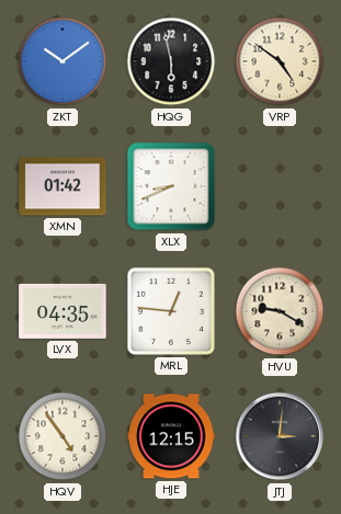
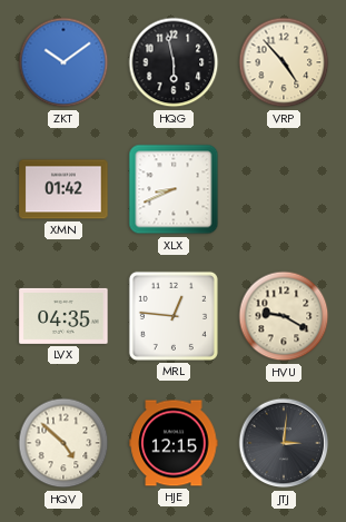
VRP: 4:51 -> 4:53
HQV: 4:54 -> 4:52
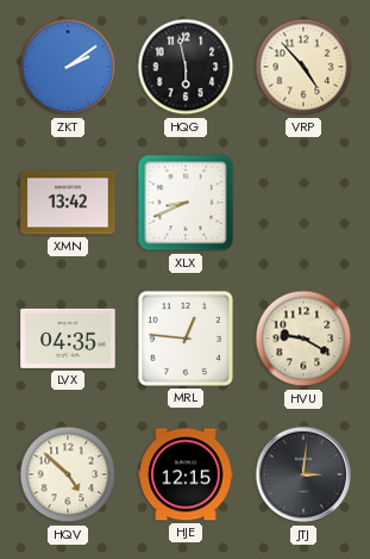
ZKT: 10:09 -> 2:09
XMN: 01:42 -> 13:42
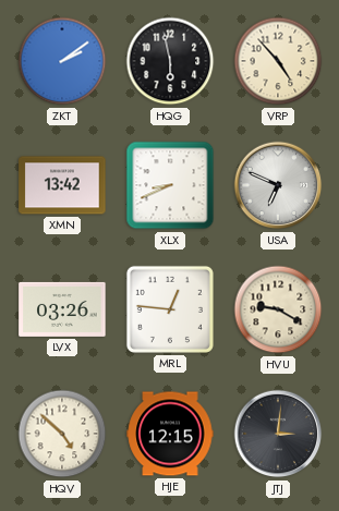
USA: none -> 6:49
LVX: 04:35 -> 03:26
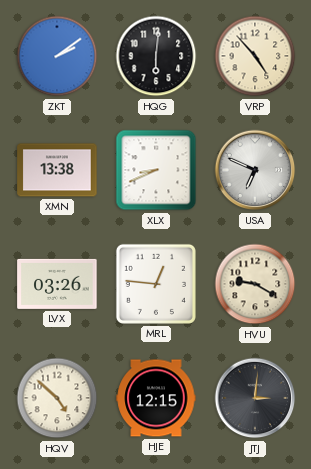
HQG: 5:58 -> 6:01
XMN: 13:42 -> 13:38
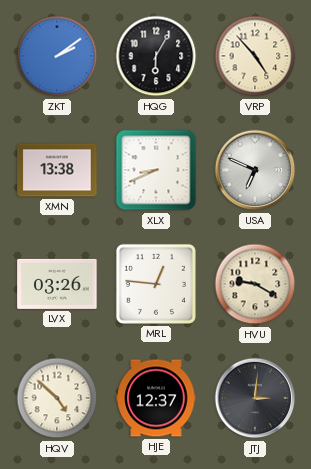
HQG: 6:01 -> 6:05
HJE: 12:15 -> 12:37
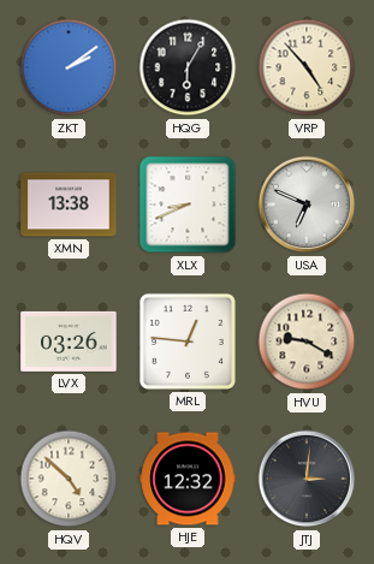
HJE: 12:37 -> 12:32
